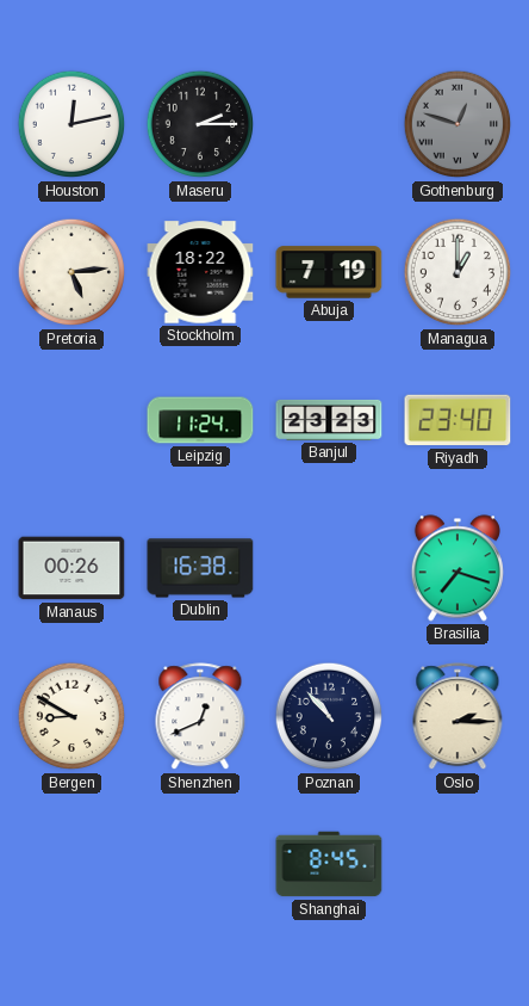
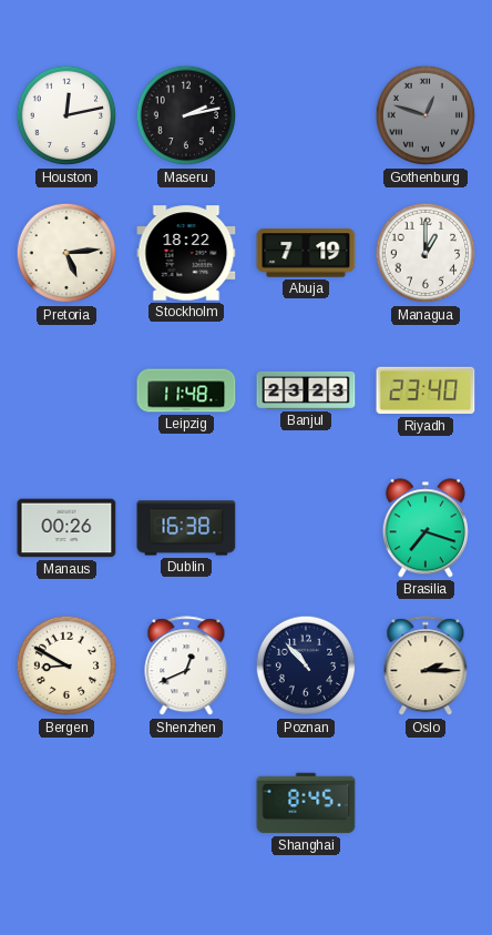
Maseru: 2:15 -> 2:13
Leipzig: 11:24 -> 11:48
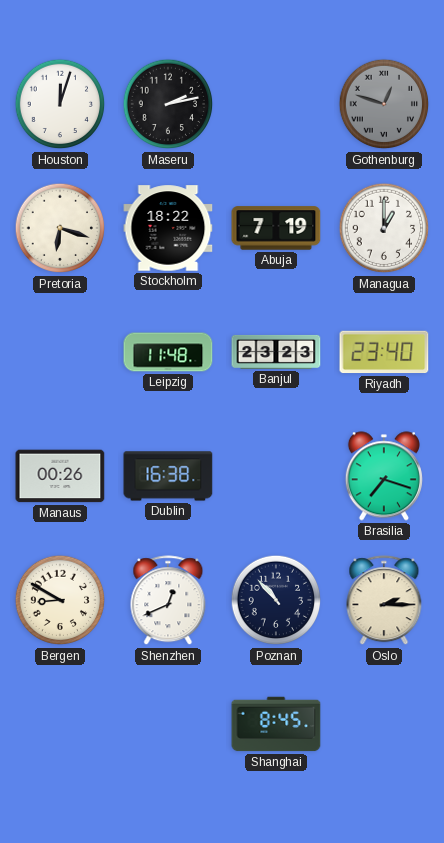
Houston: 12:13 -> 12:03
Pretoria: 5:14 -> 6:18
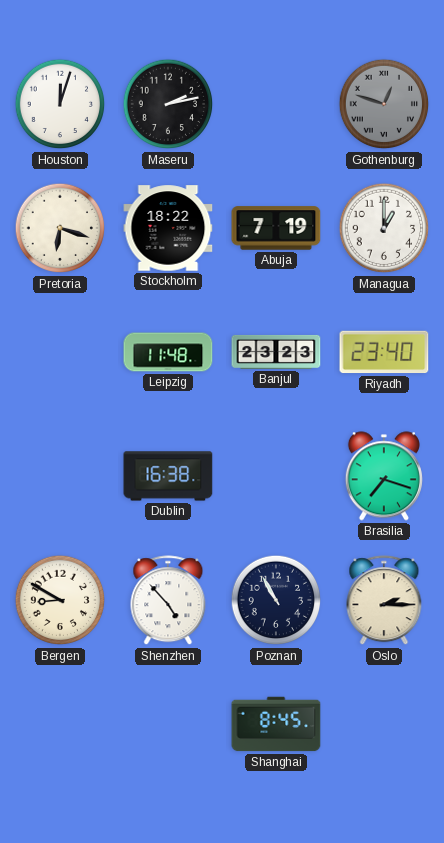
Manaus: 00:26 -> none
Shenzhen: 12:41 -> 4:53
Poznan: 10:53 -> 10:55
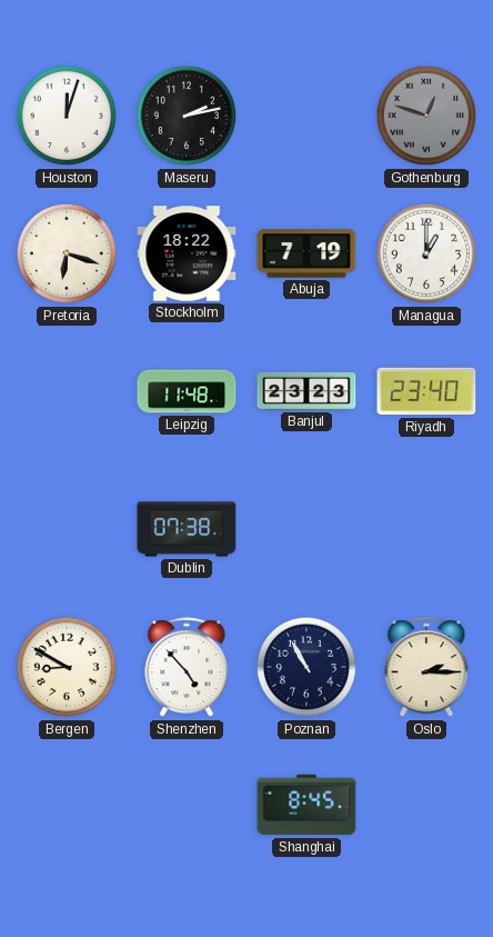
Dublin: 16:38 -> 07:38
Brasilia: 7:18 -> none
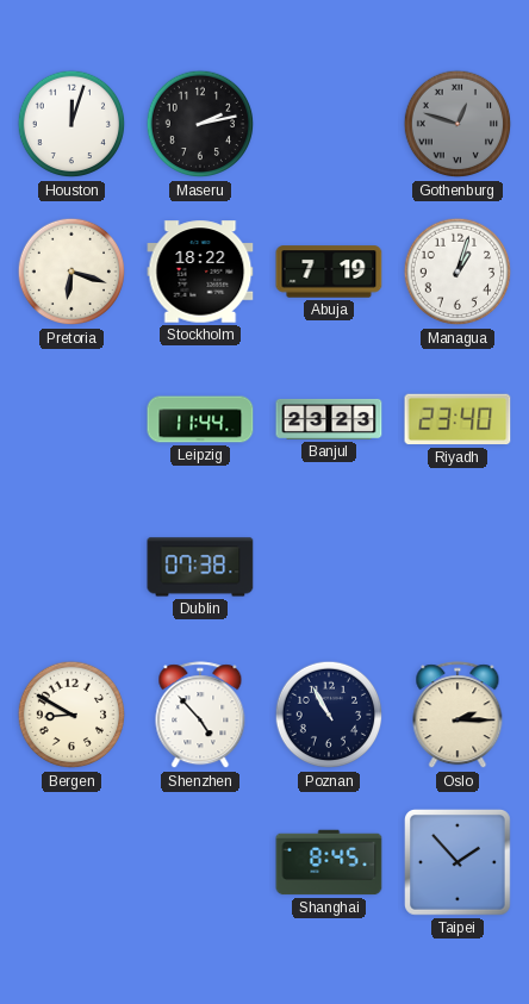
Managua: 1:00 -> 1:03
Leipzig: 11:48 -> 11:44
Taipei: none -> 1:53
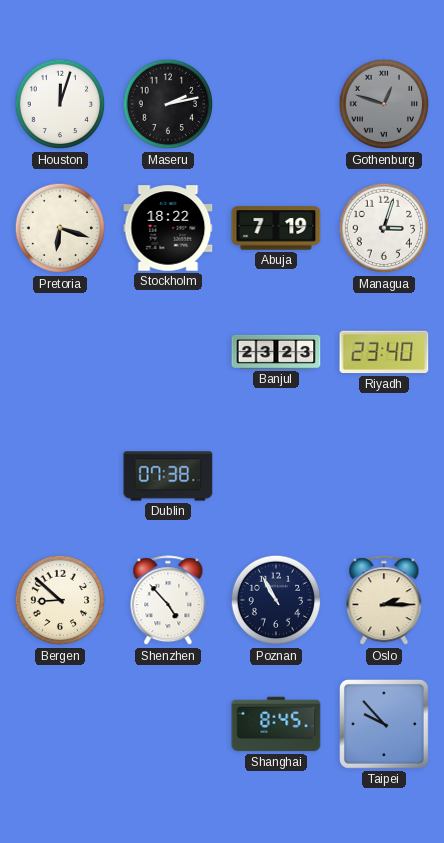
Managua: 1:03 -> 3:03
Leipzig: 11:44 -> none
Bergen: 8:50 -> 8:52
Taipei: 1:53 -> 9:53
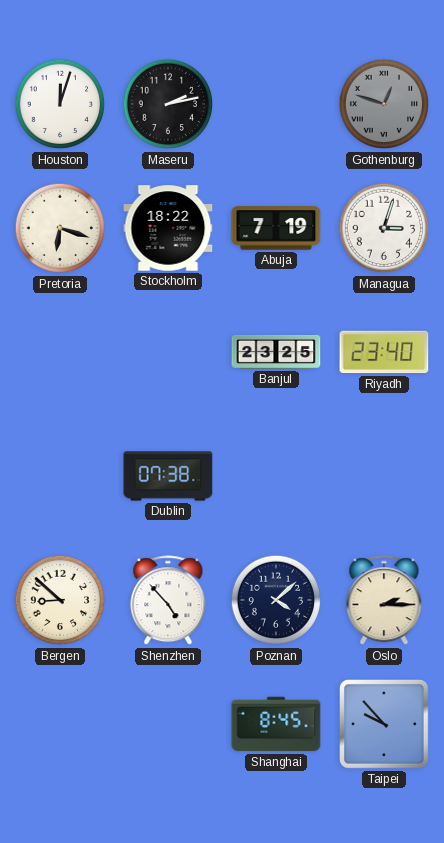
Banjul: 23:23 -> 23:25
Poznan: 10:55 -> 4:08
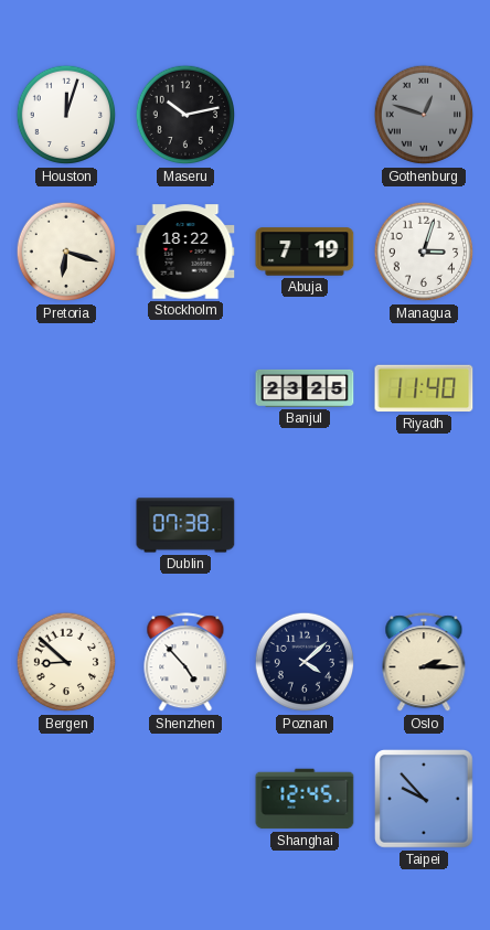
Maseru: 2:13 -> 10:13
Riyadh: 23:40 -> 11:40
Shanghai: 8:45 -> 12:45
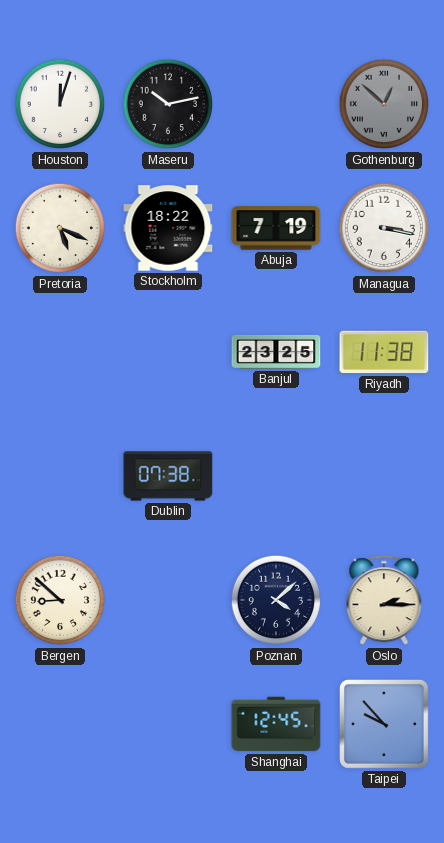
Gothenburg: 12:48 -> 12:52
Pretoria: 6:18 -> 5:19
Managua: 3:03 -> 3:17
Riyadh: 11:40 -> 11:38
Shenzhen: 4:53 -> none
